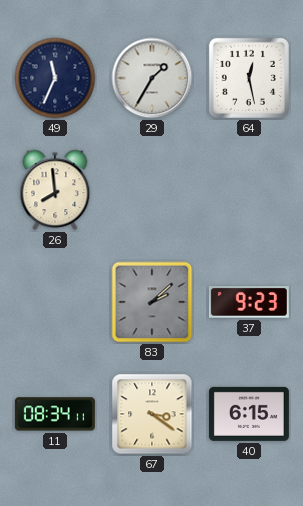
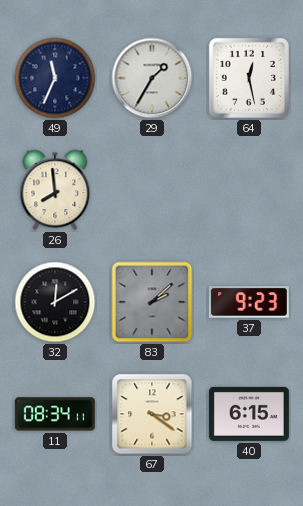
32: none -> 12:10
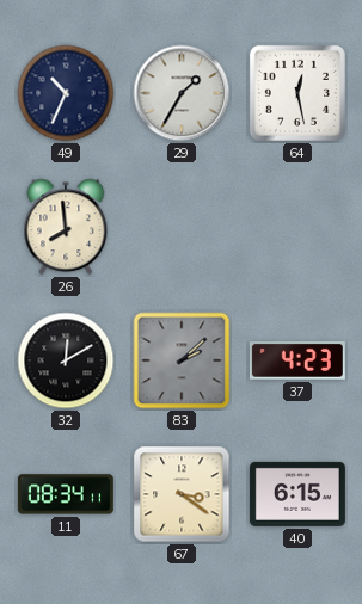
49: 11:34 -> 10:34
37: 9:23 -> 4:23
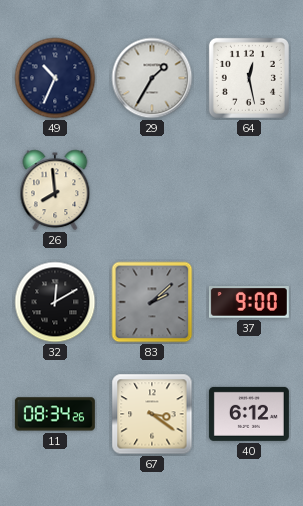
37: 4:23 -> 9:00
11: 08:34:11 -> 08:34:26
40: 6:15 -> 6:12
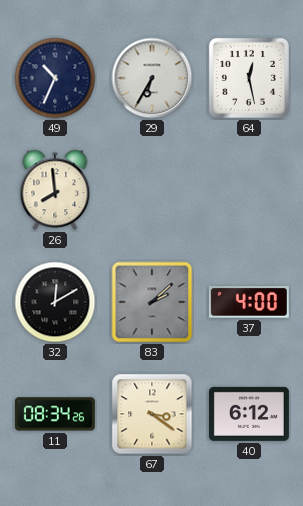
29: 1:35 -> 6:35
37: 9:00 -> 4:00
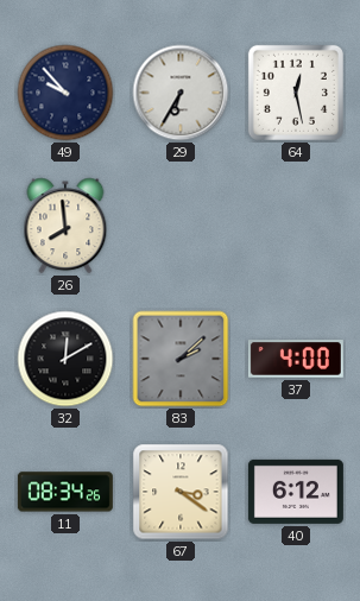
49: 10:34 -> 9:53
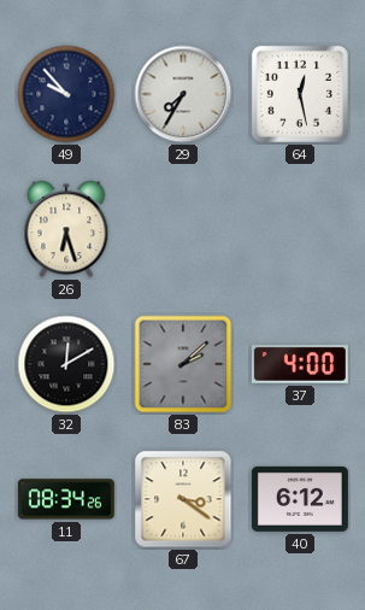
29: 6:35 -> 7:35
26: 7:59 -> 6:27
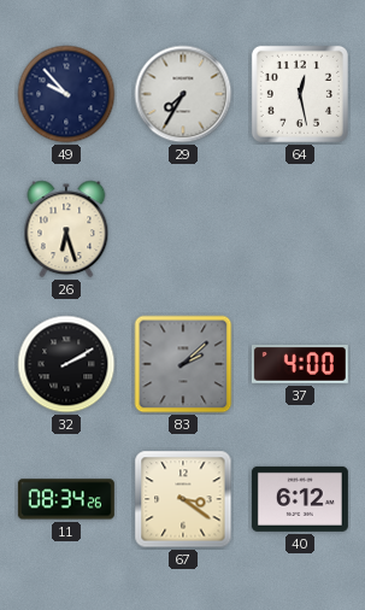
32: 12:10 -> 2:10
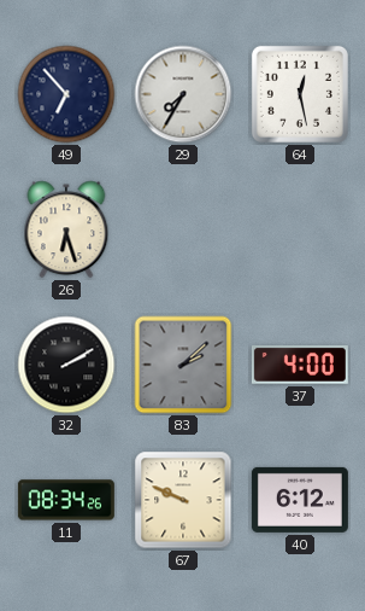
49: 9:53 -> 6:53
67: 3:21 -> 9:49
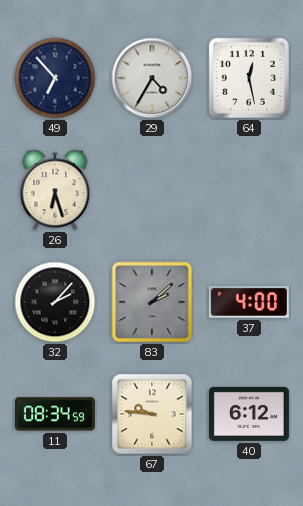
29: 7:35 -> 4:35
32: 2:10 -> 2:07
11: 08:34:26 -> 08:34:59
67: 9:49 -> 9:46
